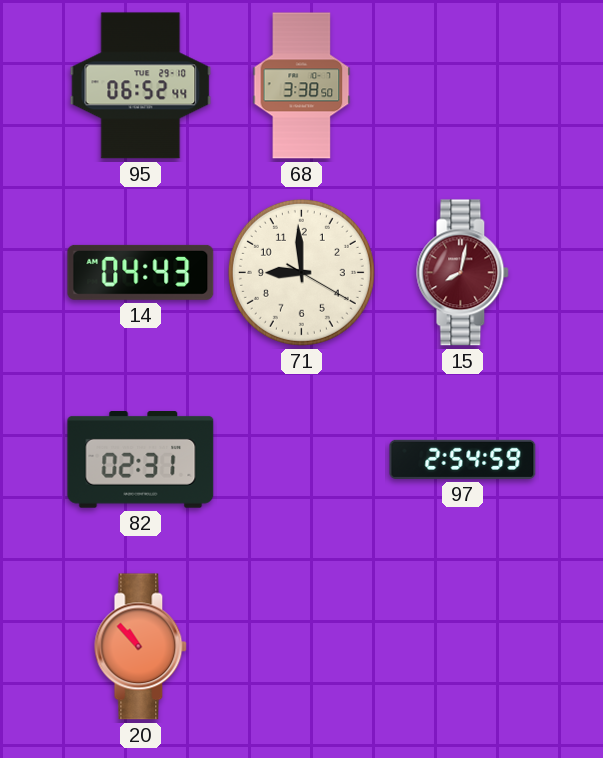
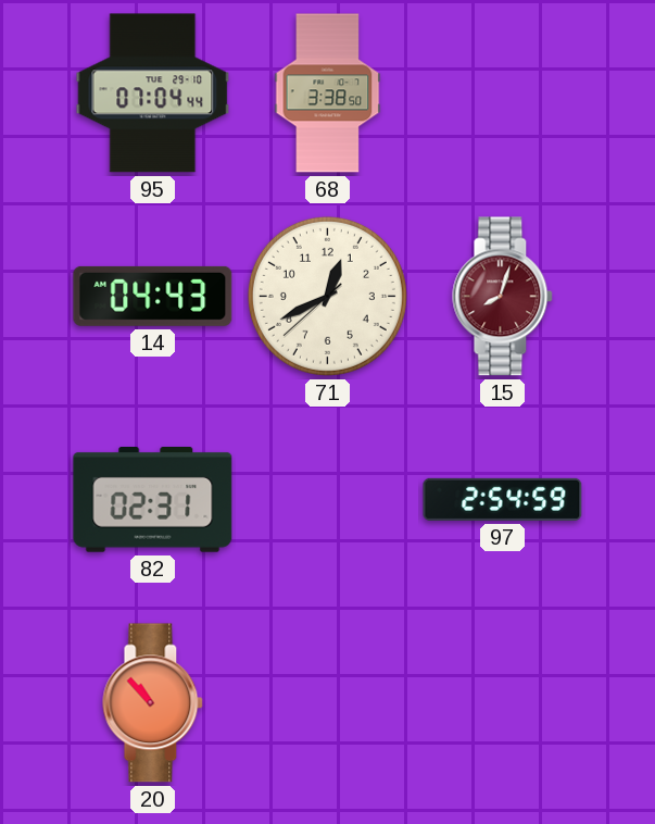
95: 06:52 -> 07:04
71: 8:59 -> 12:40
15: 8:02 -> 8:03
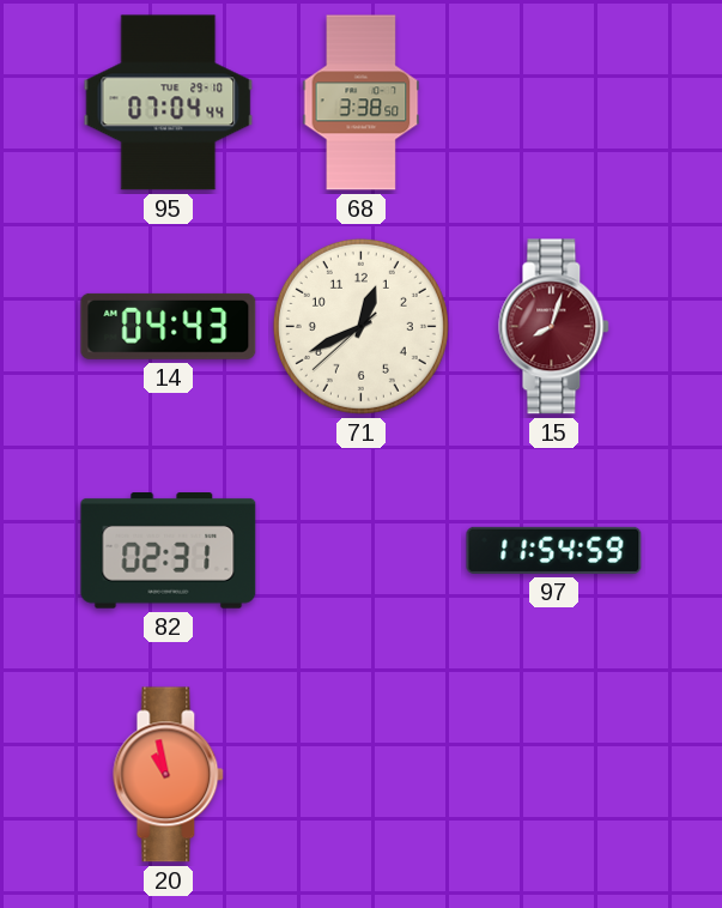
97: 2:54 -> 11:54
20: 10:53 -> 10:58
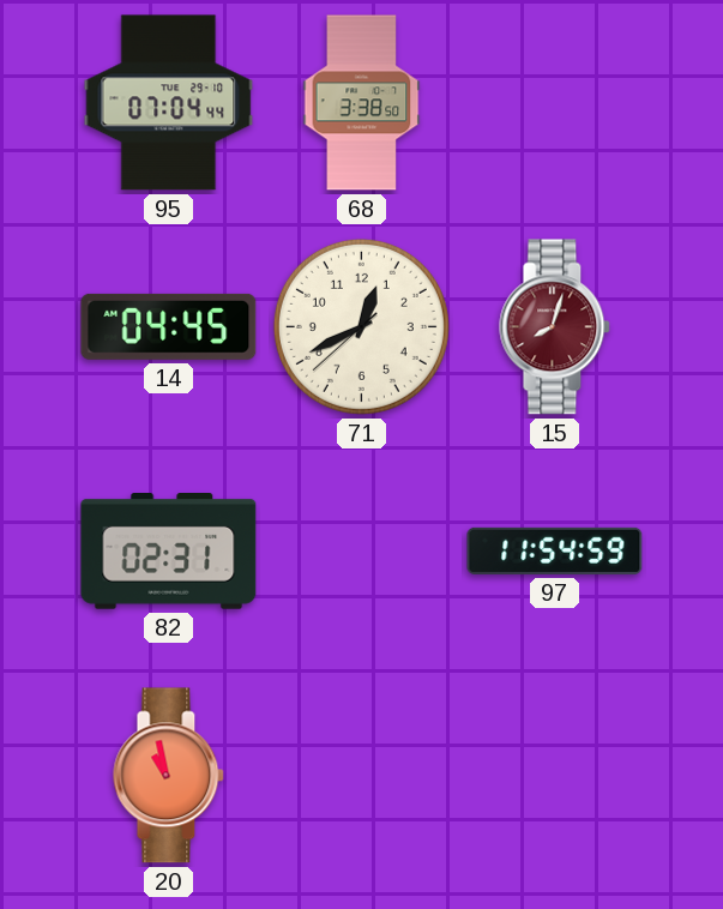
14: 04:43 -> 04:45
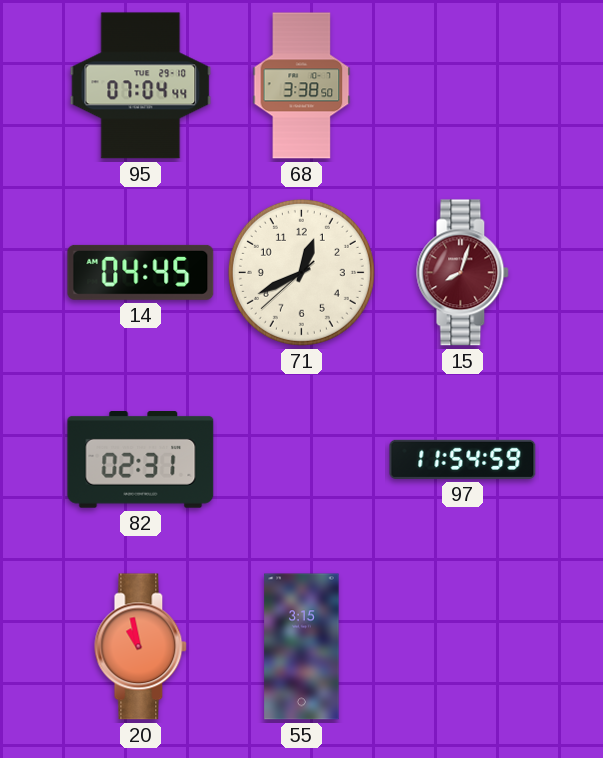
55: none -> 3:15
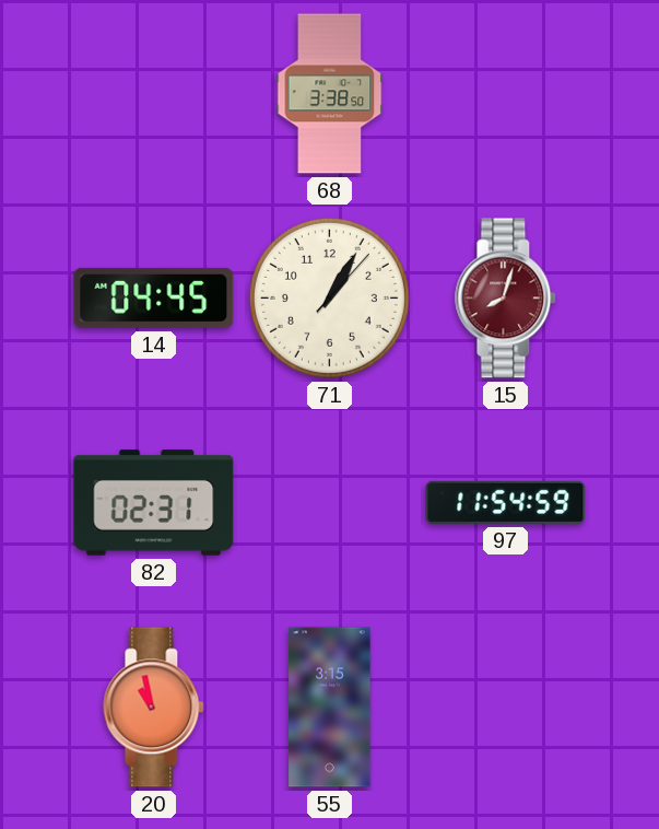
95: 07:04 -> none
71: 12:40 -> 1:05
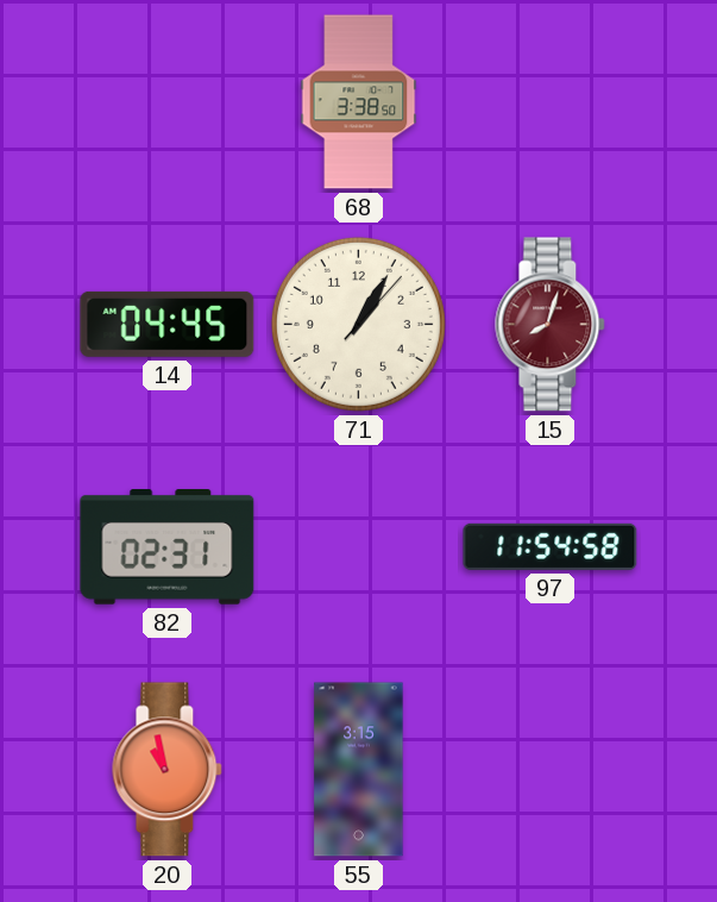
97: 11:54:59 -> 11:54:58
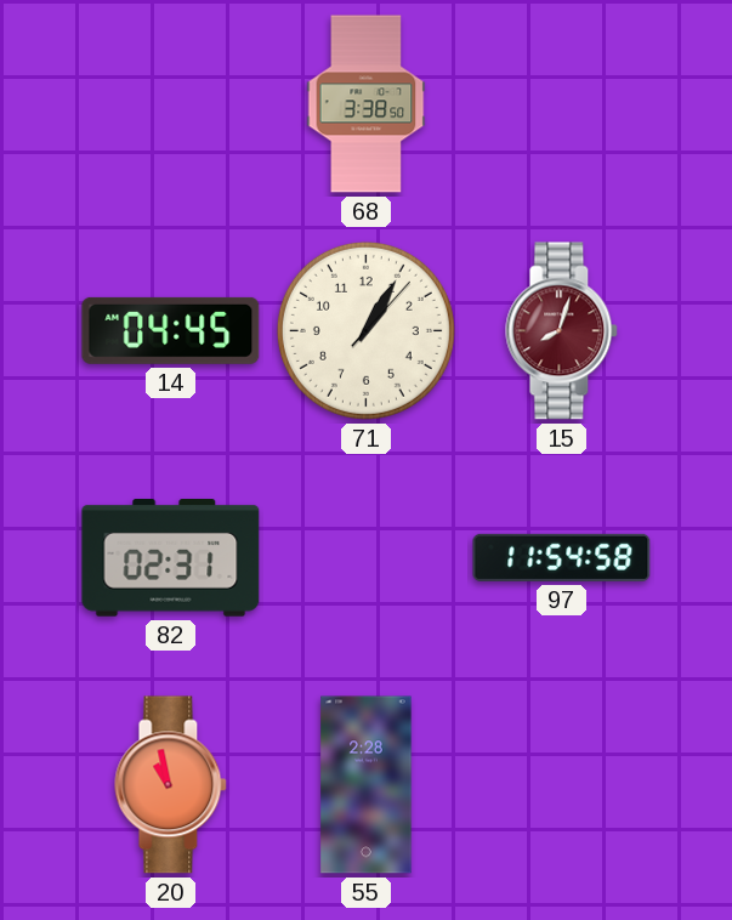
55: 3:15 -> 2:28
